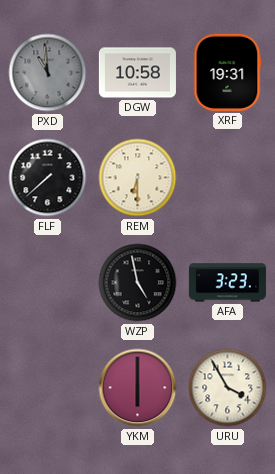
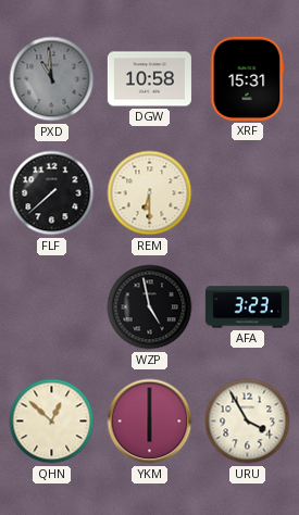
XRF: 19:31 -> 15:31
QHN: none -> 12:52
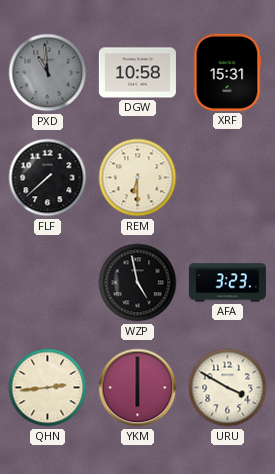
QHN: 12:52 -> 2:44
URU: 3:55 -> 3:50
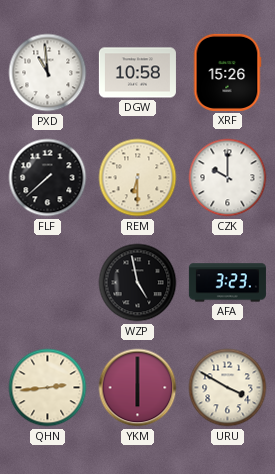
PXD dial: grey -> white
XRF: 15:31 -> 15:26
CZK: none -> 10:00
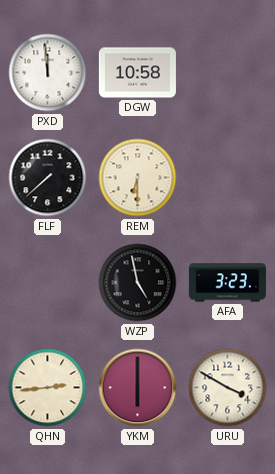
PXD: 10:59 -> 11:59
XRF: 15:26 -> none
CZK: 10:00 -> none
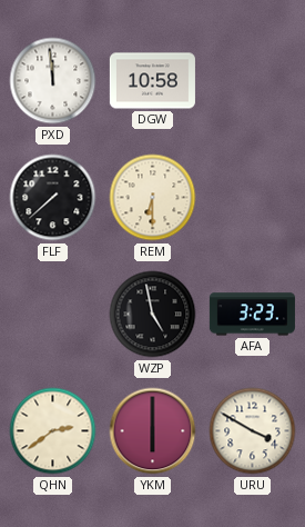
QHN: 2:44 -> 2:39
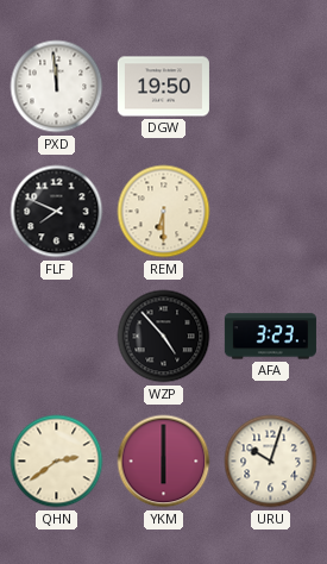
DGW: 10:58 -> 19:50
FLF: 7:38 -> 7:49
WZP: 4:58 -> 4:53
URU: 3:50 -> 10:03
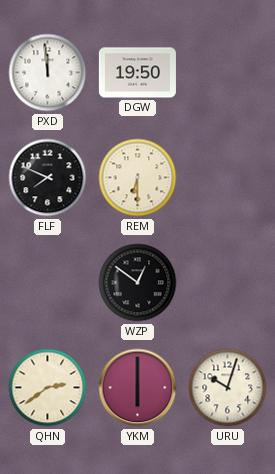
WZP: 4:53 -> 12:51
AFA: 3:23 -> none
